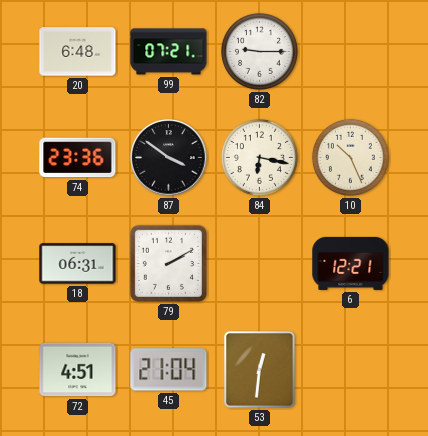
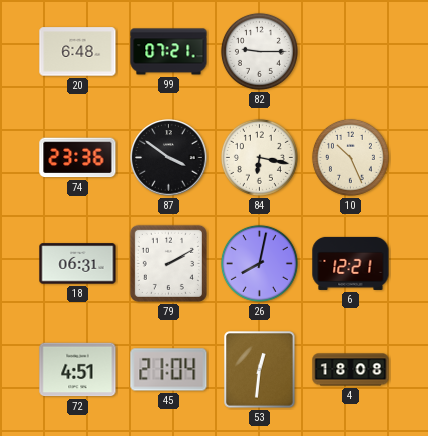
26: none -> 8:02
4: none -> 18:08
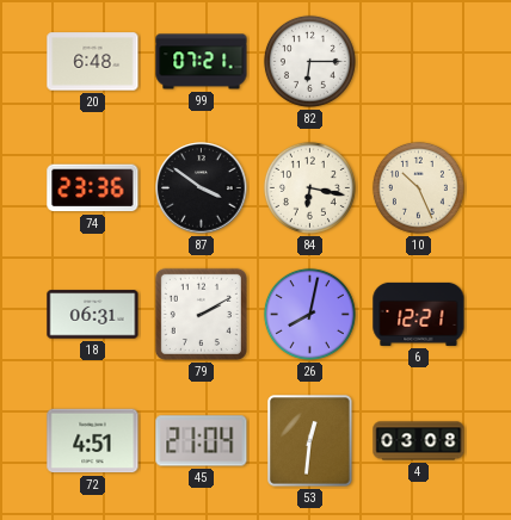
82: 9:15 -> 6:15
4: 18:08 -> 03:08
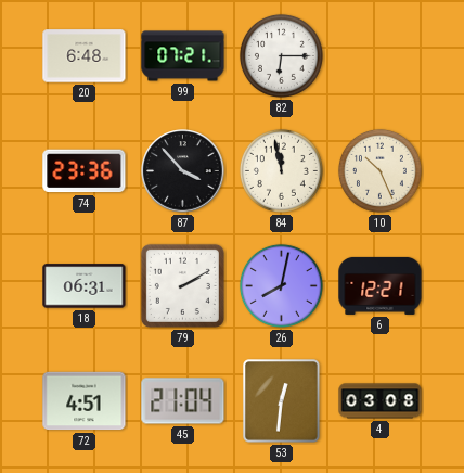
87: 3:51 -> 3:53
84: 6:17 -> 11:58
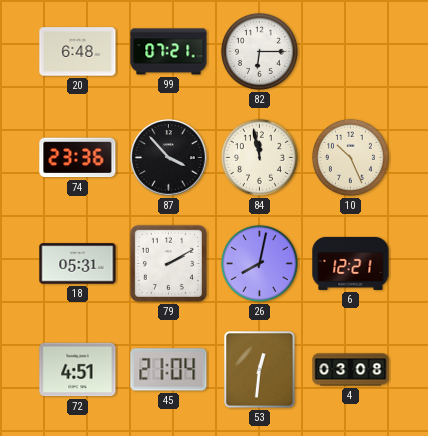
18: 06:31 -> 05:31
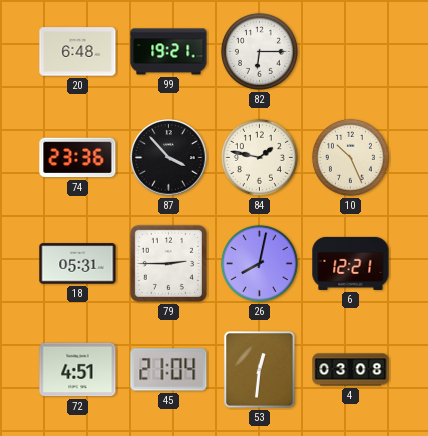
99: 07:21 -> 19:21
84: 11:58 -> 1:47
79: 2:10 -> 2:45
